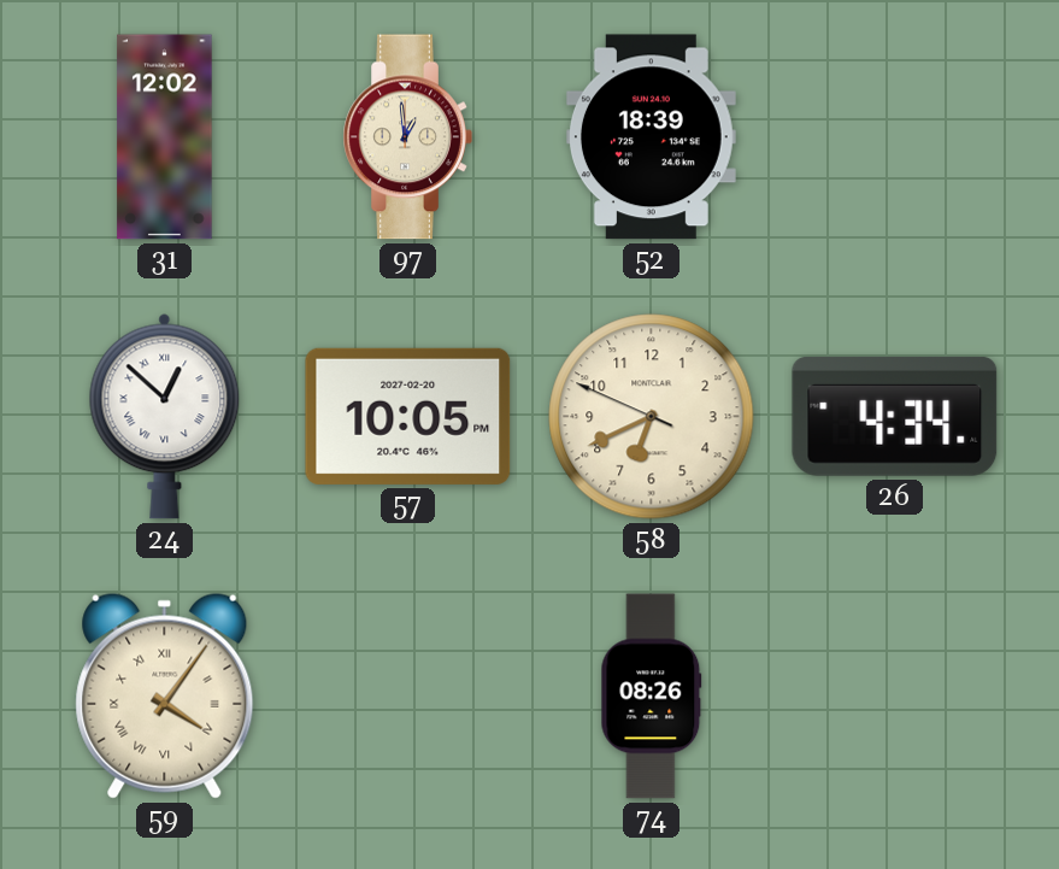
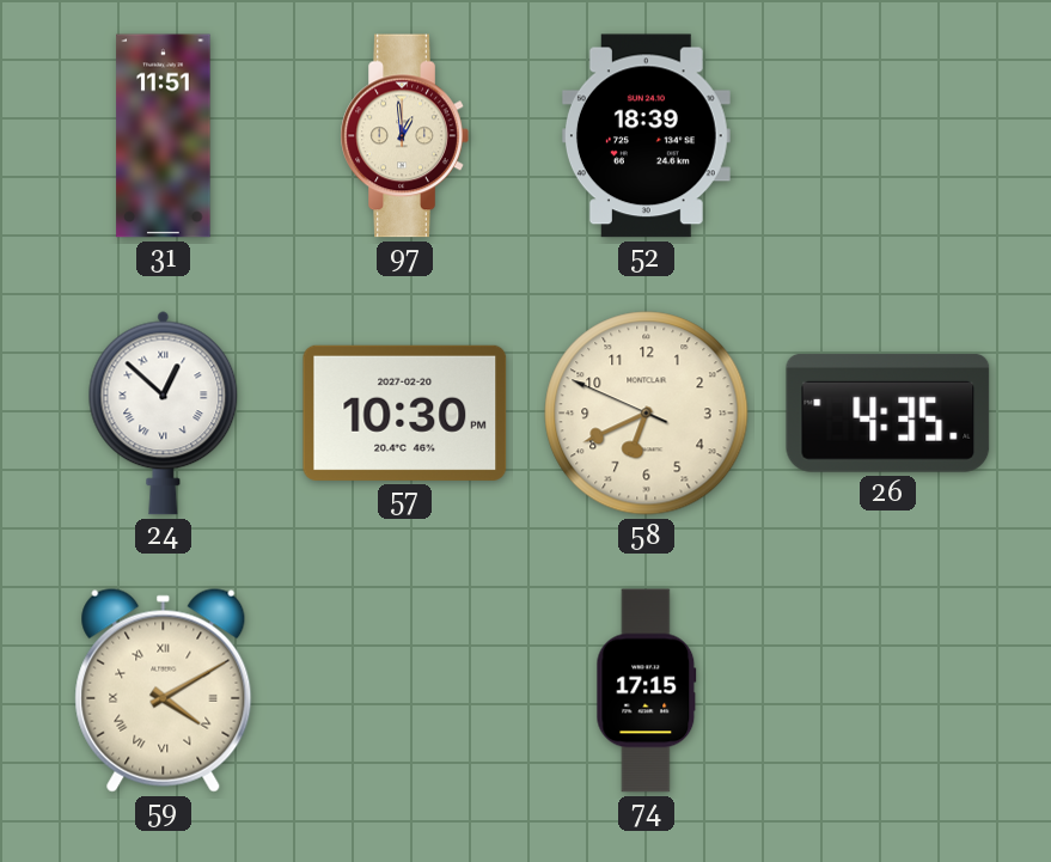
31: 12:02 -> 11:51
57: 10:05 -> 10:30
26: 4:34 -> 4:35
59: 4:06 -> 4:10
74: 08:26 -> 17:15
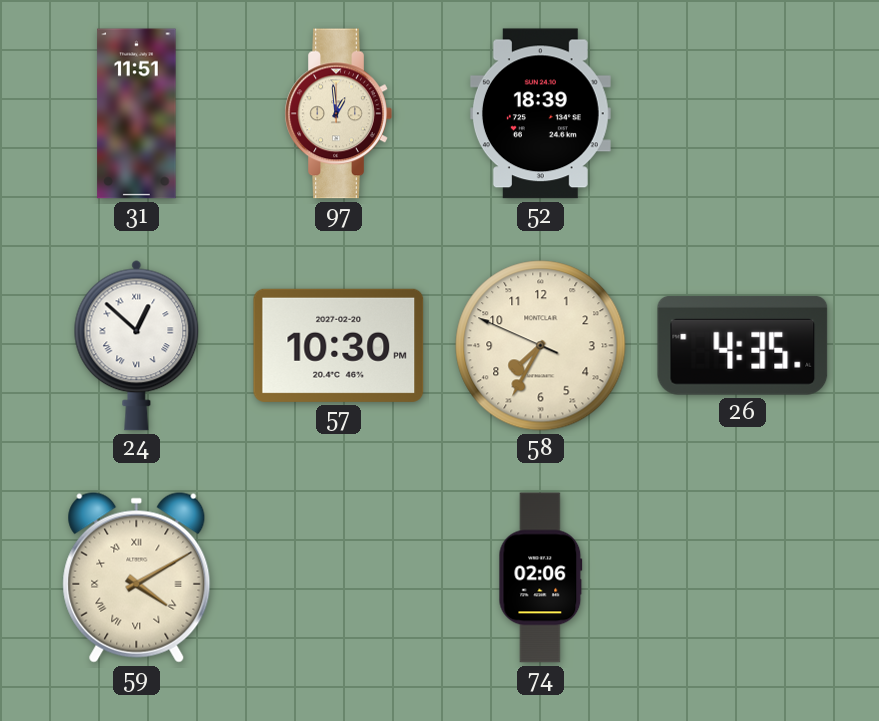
58: 6:40 -> 7:34
74: 17:15 -> 02:06
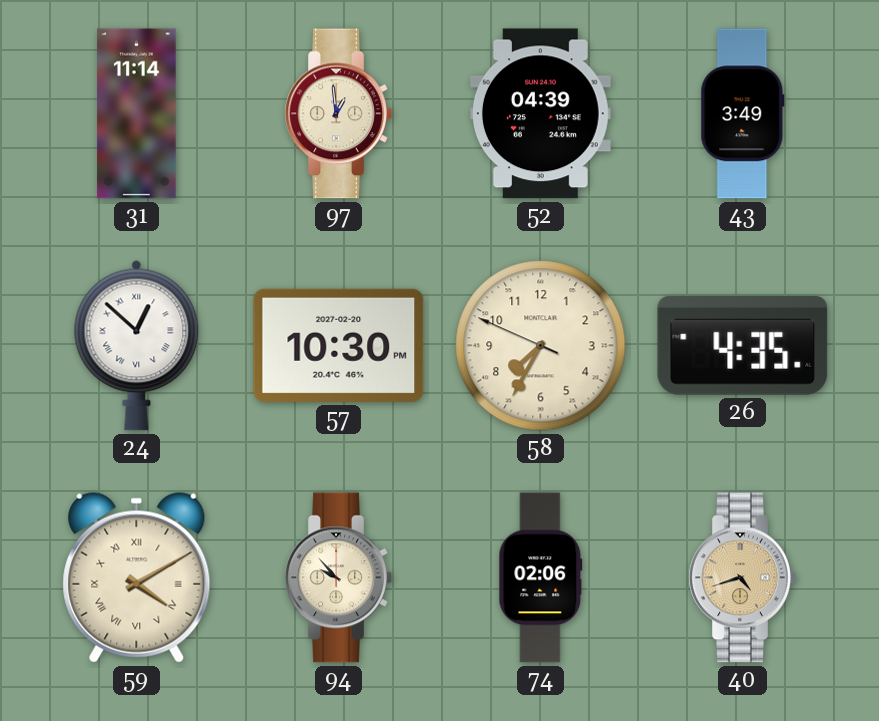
31: 11:51 -> 11:14
52: 18:39 -> 04:39
43: none -> 3:49
94: none -> 9:53
40: none -> 4:42
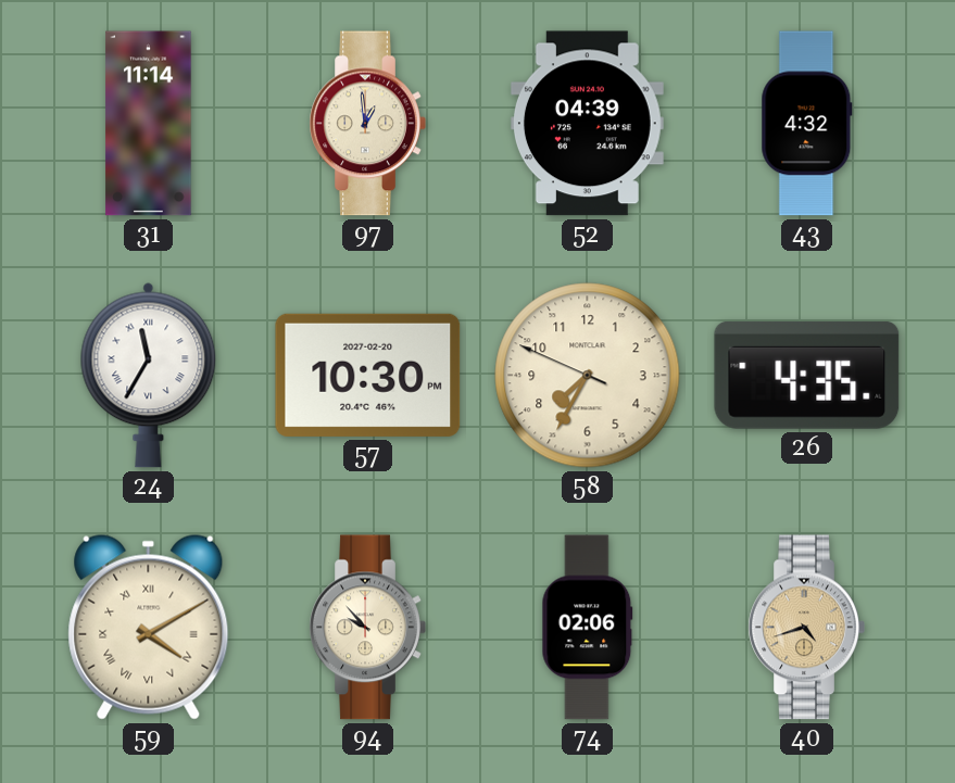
43: 3:49 -> 4:32
24: 12:52 -> 11:35
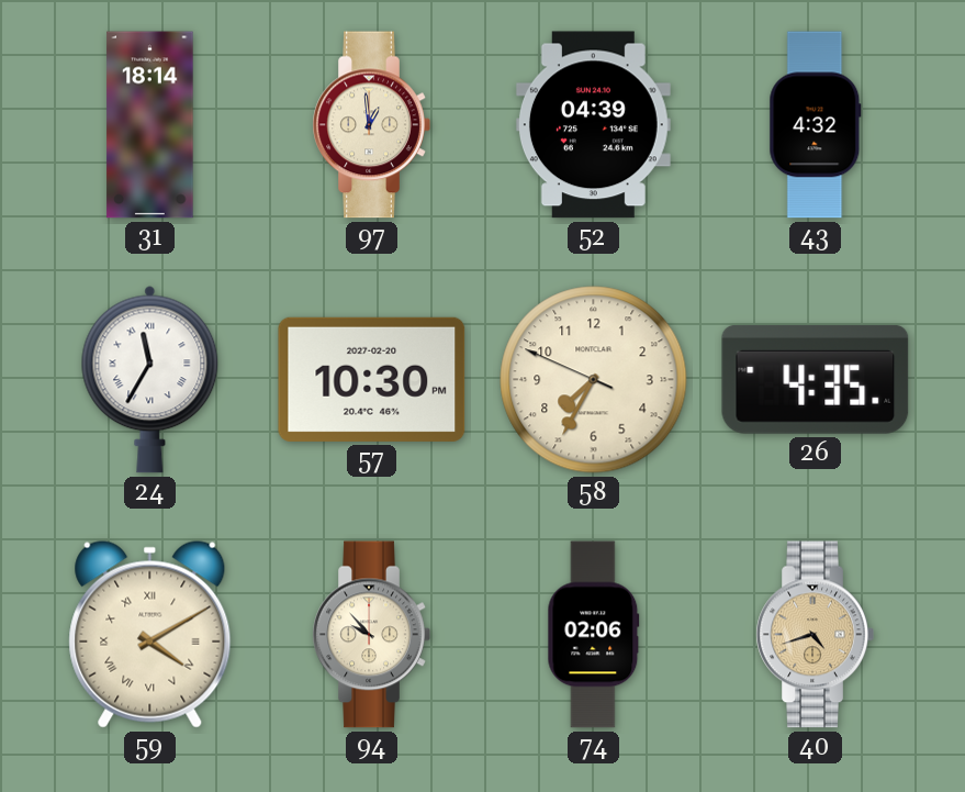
31: 11:14 -> 18:14
